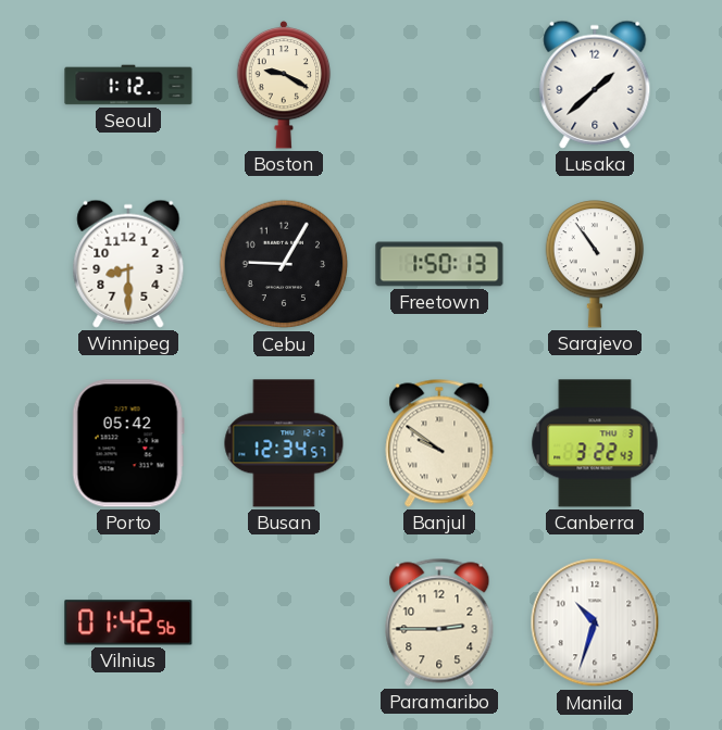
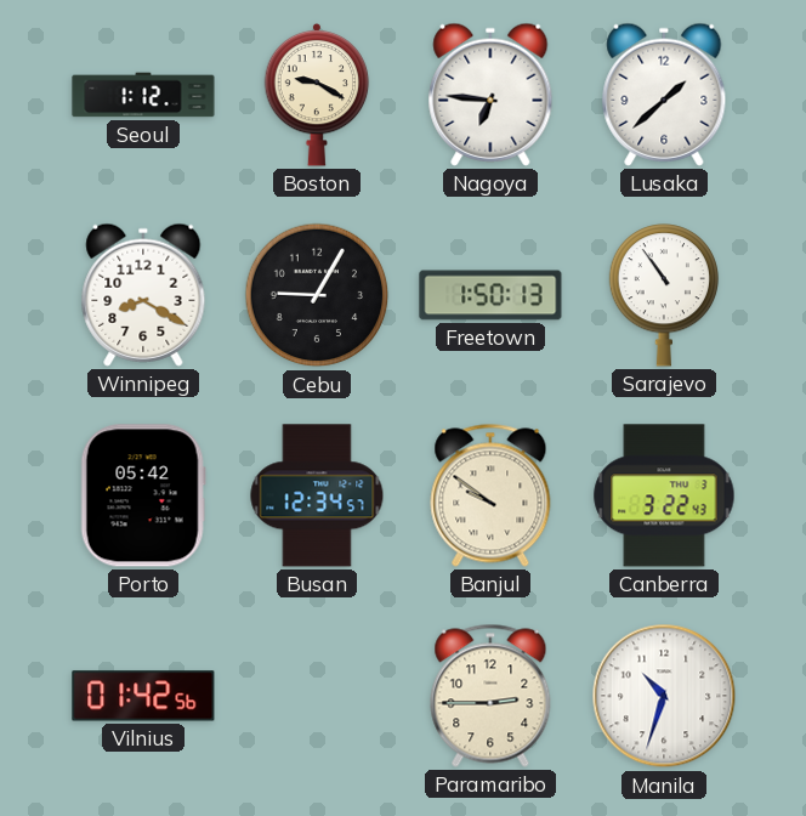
Nagoya: none -> 6:46
Winnipeg: 8:30 -> 8:20
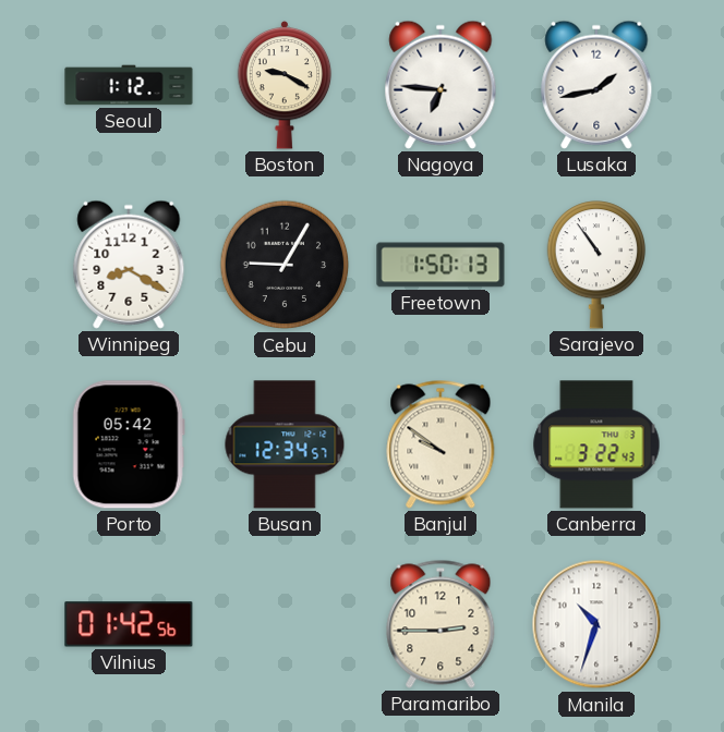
Lusaka: 1:38 -> 1:43
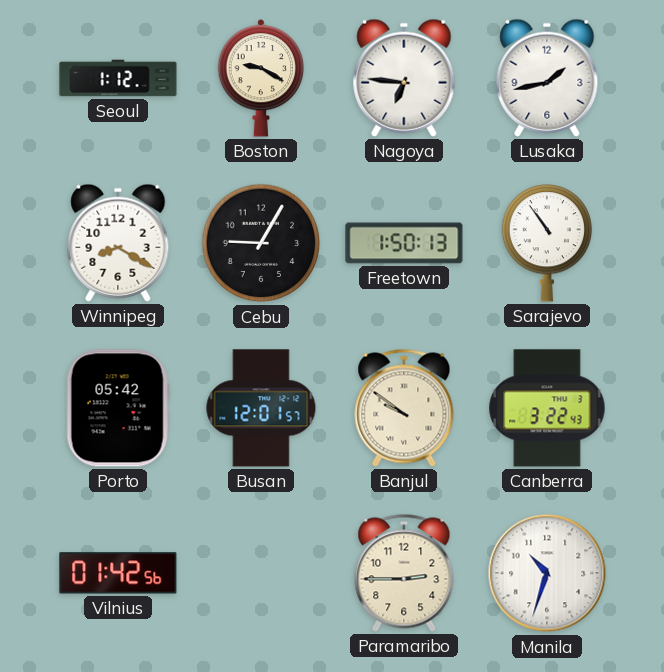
Busan: 12:34 -> 12:01
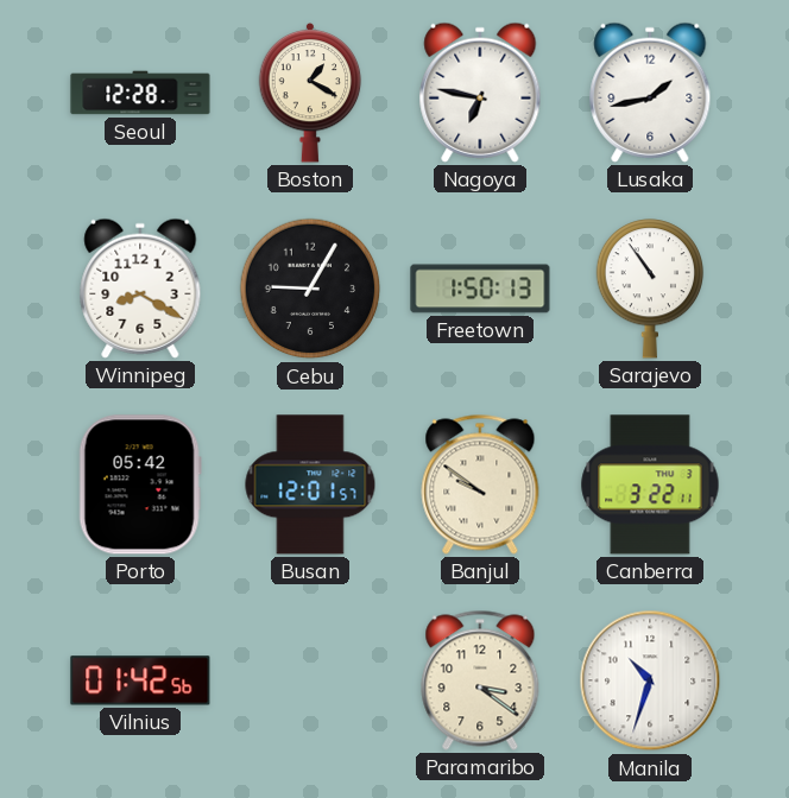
Seoul: 1:12 -> 12:28
Boston: 9:20 -> 1:20
Nagoya: 6:46 -> 6:47
Canberra: 3:22:43 -> 3:22:11
Paramaribo: 2:45 -> 3:21
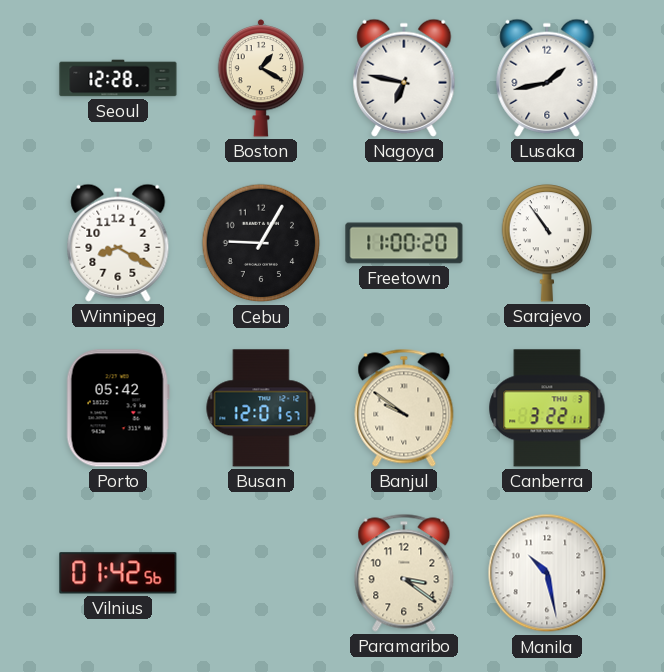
Freetown: 1:50 -> 11:00
Manila: 10:33 -> 10:28
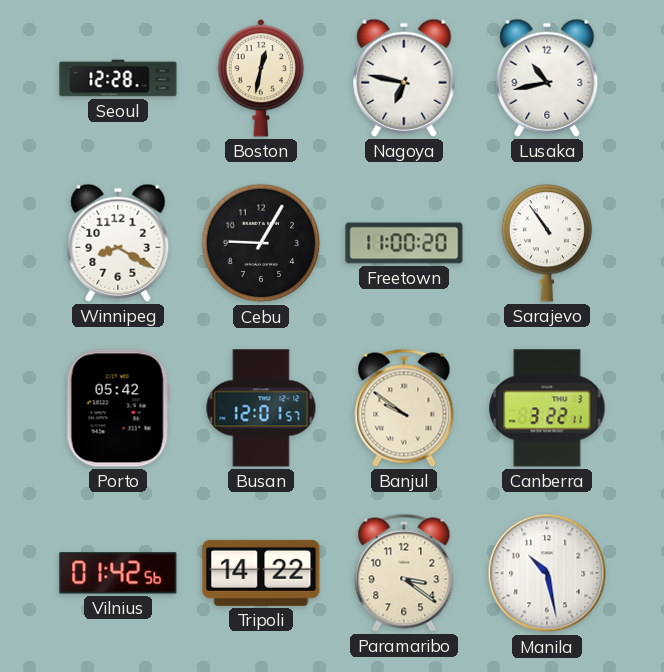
Boston: 1:20 -> 12:32
Lusaka: 1:43 -> 10:43
Tripoli: none -> 14:22
